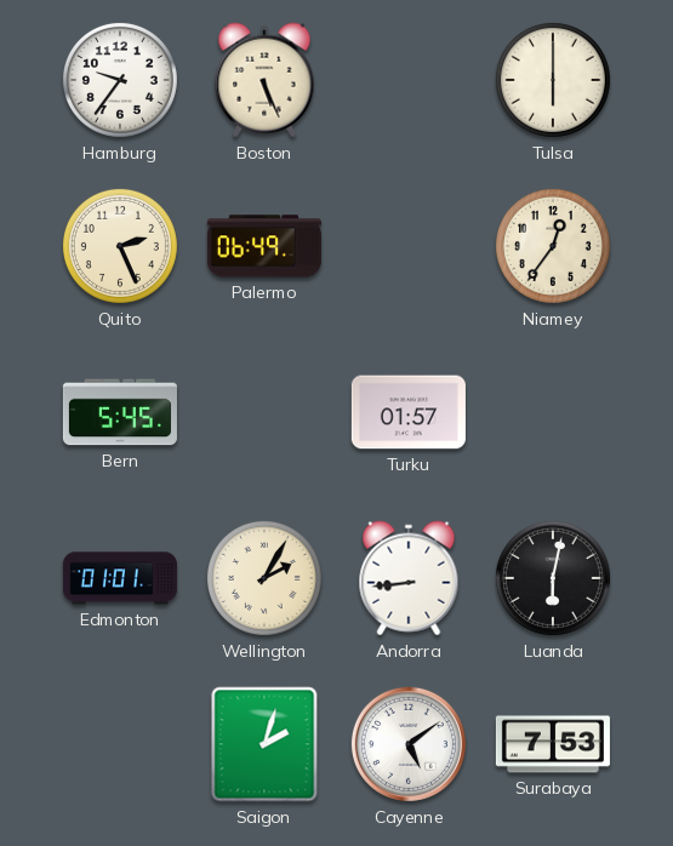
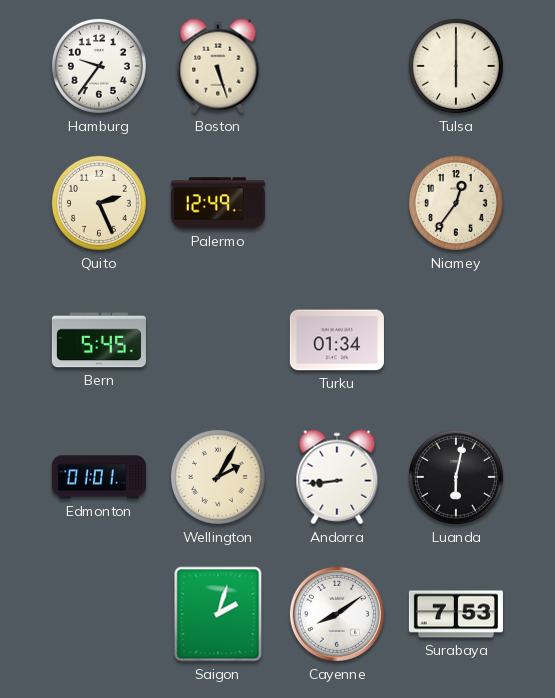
Boston: 5:26 -> 5:27
Palermo: 06:49 -> 12:49
Turku: 01:57 -> 01:34
Cayenne: 5:09 -> 8:09
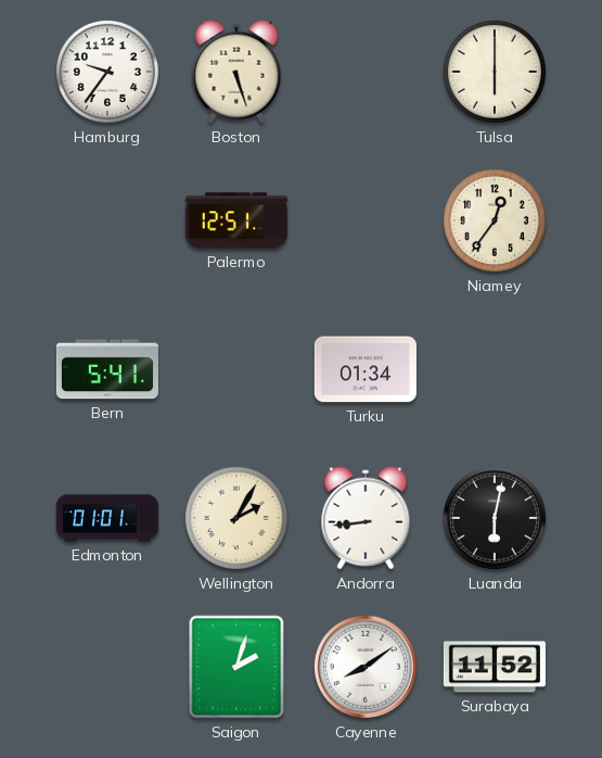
Quito: 2:26 -> none
Palermo: 12:49 -> 12:51
Bern: 5:45 -> 5:41
Surabaya: 7:53 -> 11:52
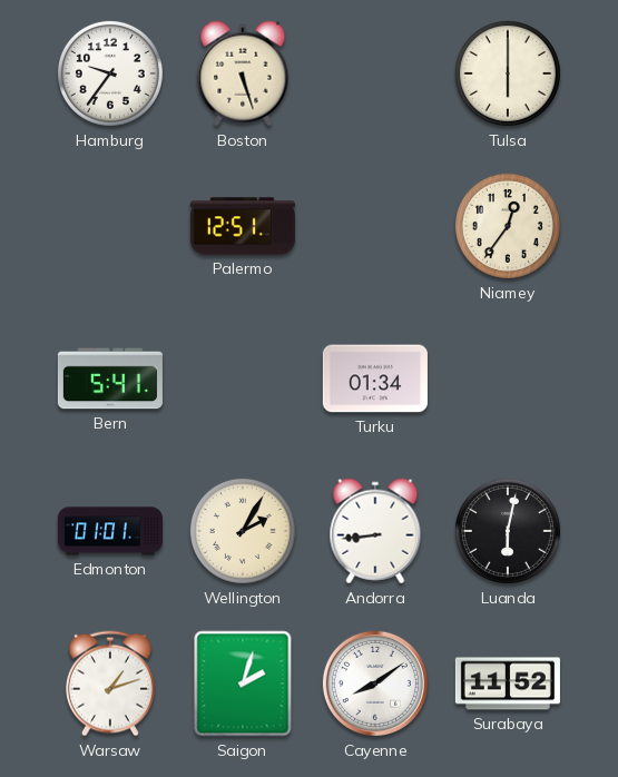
Warsaw: none -> 1:12
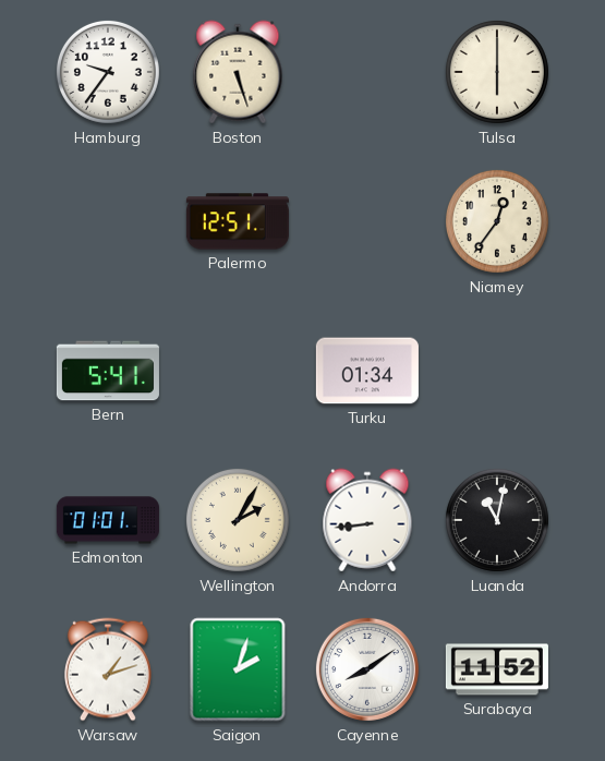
Luanda: 6:02 -> 11:02
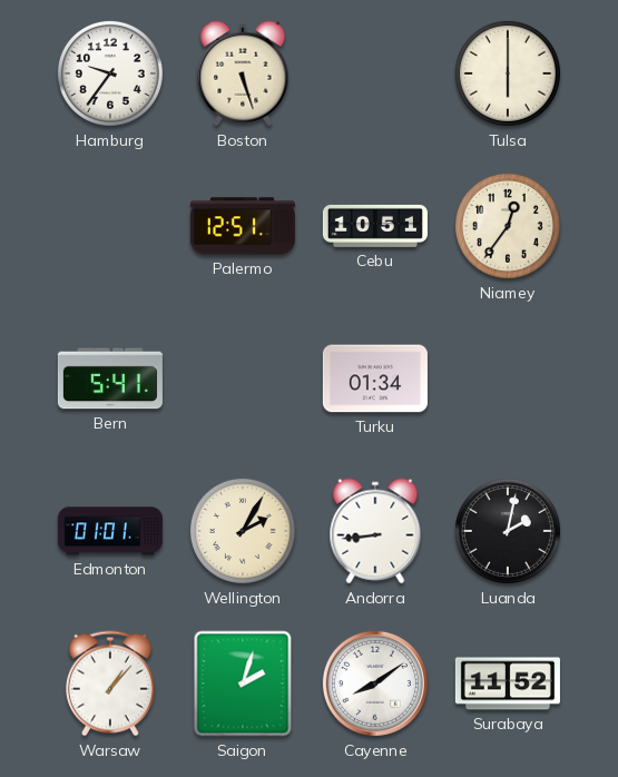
Cebu: none -> 10:51
Luanda: 11:02 -> 2:02
Warsaw: 1:12 -> 1:07
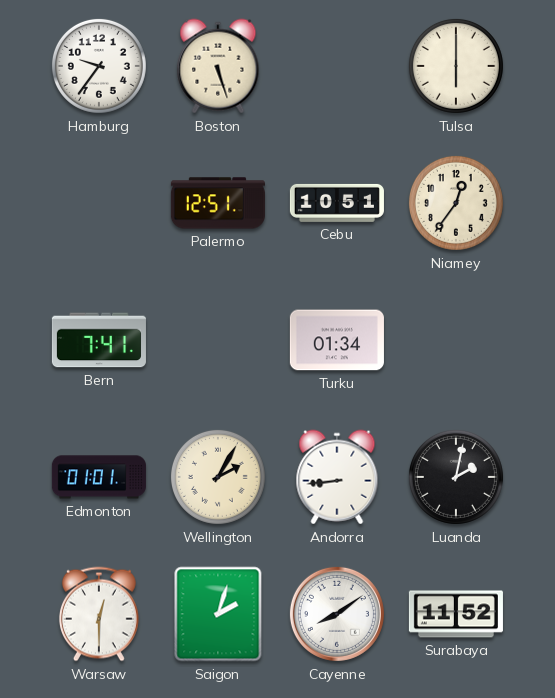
Bern: 5:41 -> 7:41
Warsaw: 1:07 -> 12:30
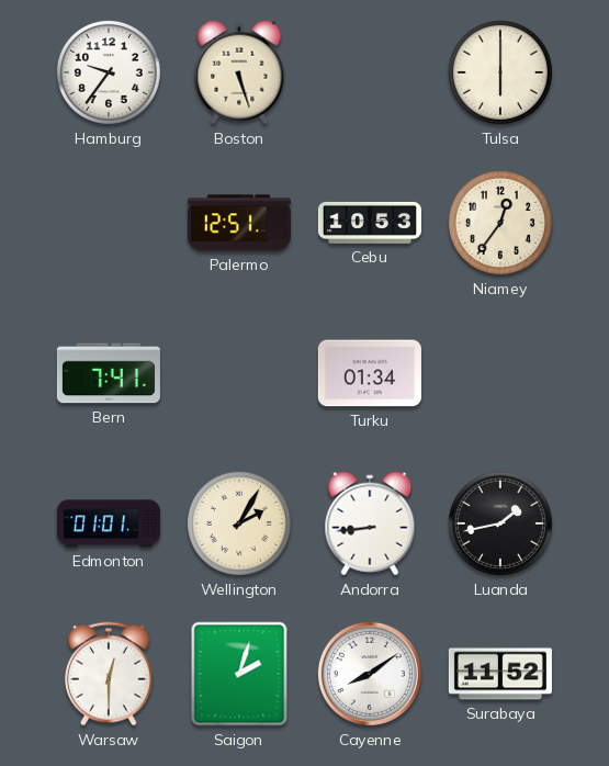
Cebu: 10:51 -> 10:53
Luanda: 2:02 -> 1:43
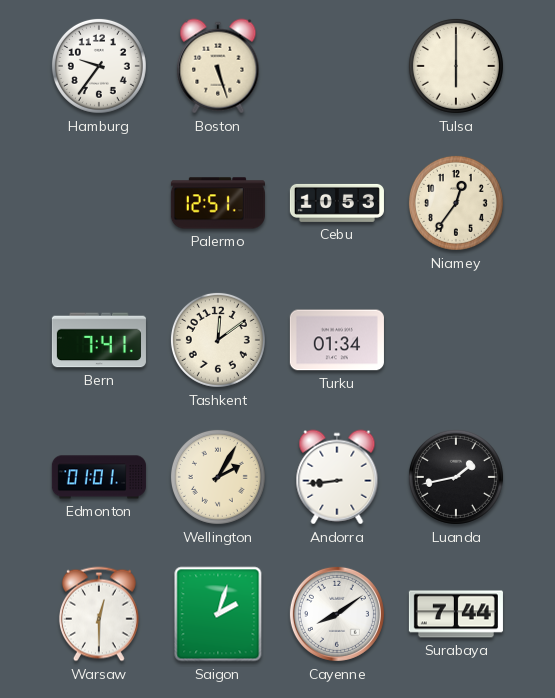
Tashkent: none -> 12:09
Surabaya: 11:52 -> 7:44
